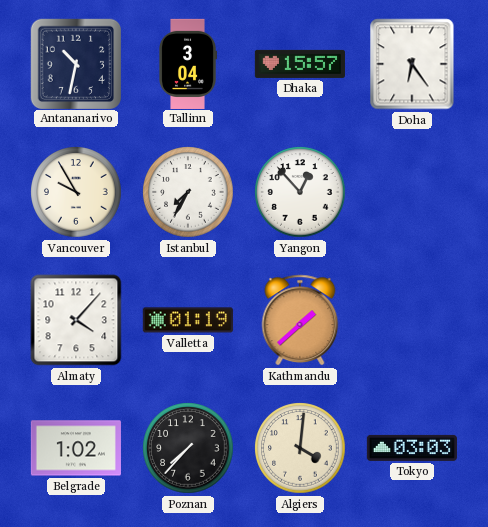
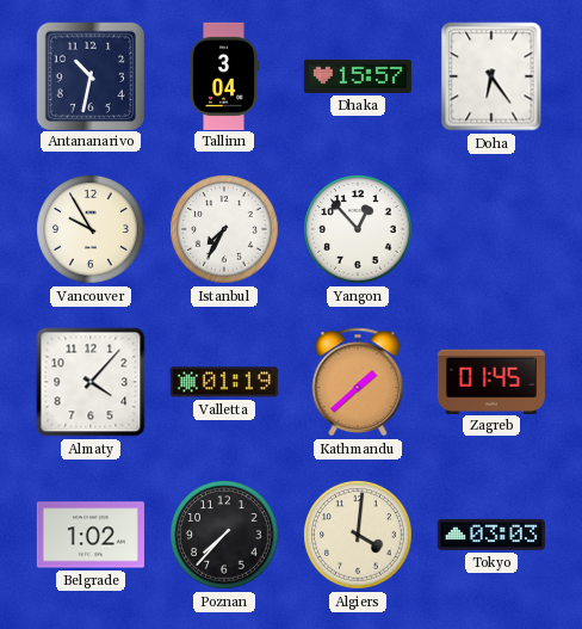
Zagreb: none -> 01:45
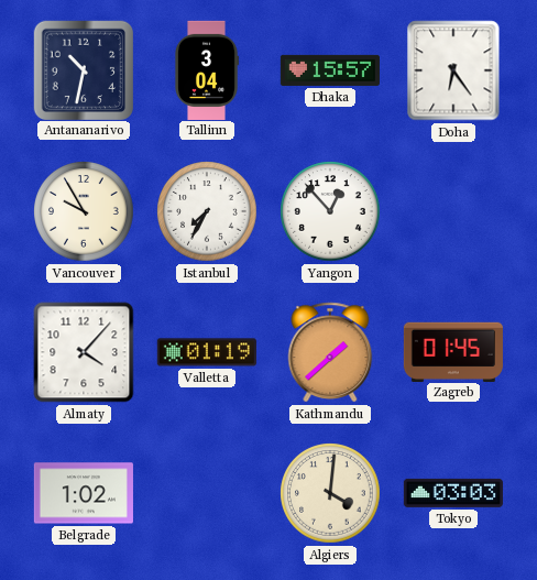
Poznan: 7:37 -> none
